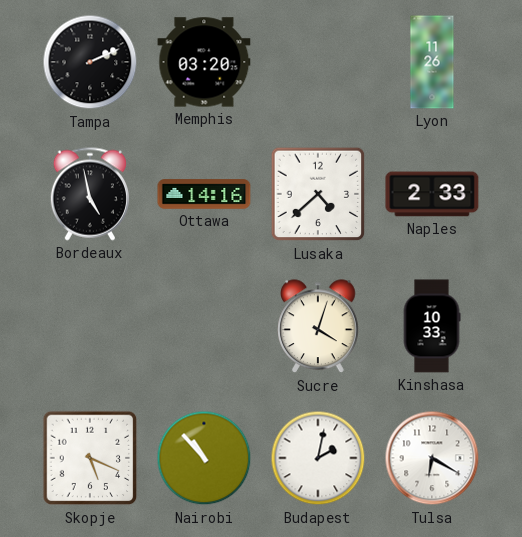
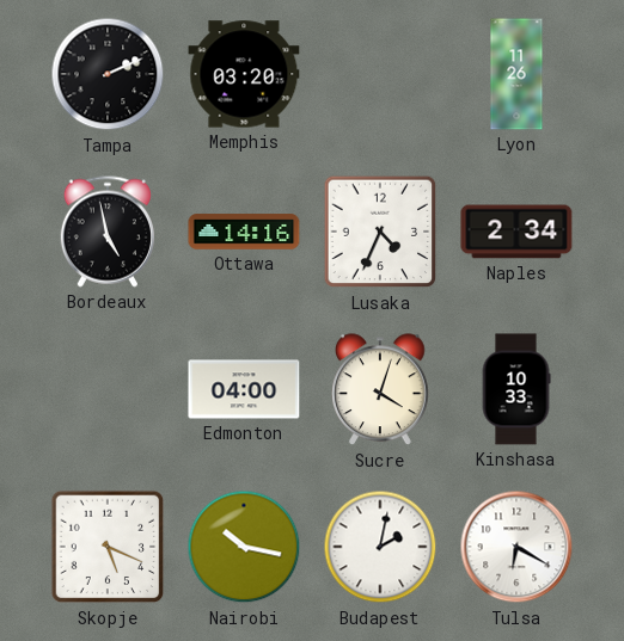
Lusaka: 4:38 -> 4:34
Naples: 2:33 -> 2:34
Edmonton: none -> 04:00
Nairobi: 10:53 -> 10:17
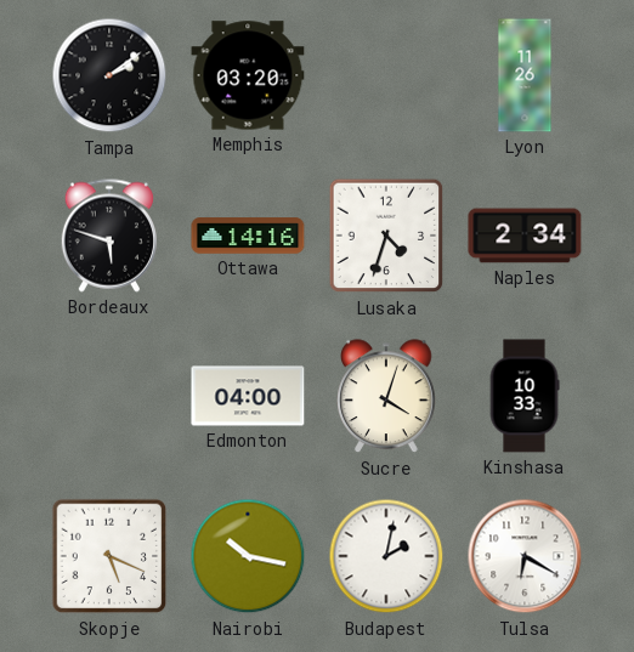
Tampa: 2:11 -> 2:09
Bordeaux: 4:58 -> 5:48
Lusaka: 4:34 -> 4:33
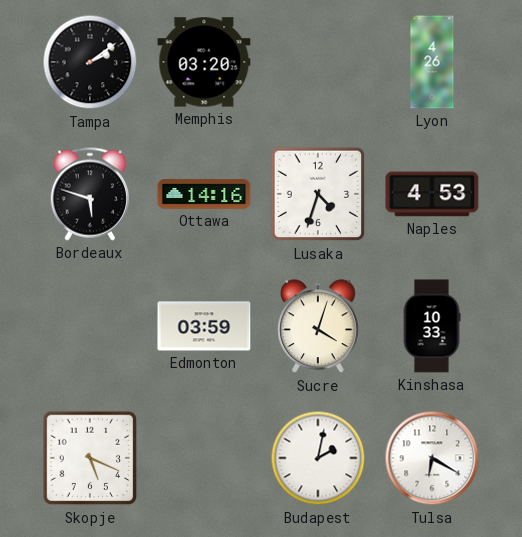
Lyon: 11:26 -> 4:26
Naples: 2:34 -> 4:53
Edmonton: 04:00 -> 03:59
Nairobi: 10:17 -> none
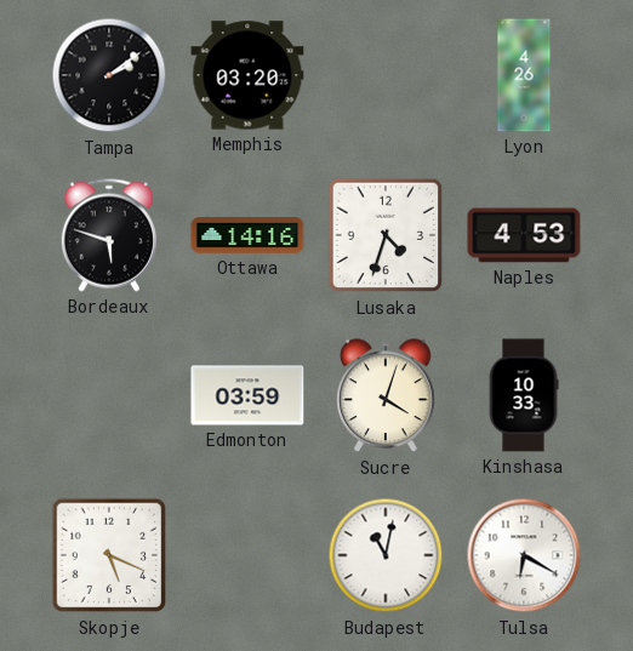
Budapest: 2:02 -> 11:02
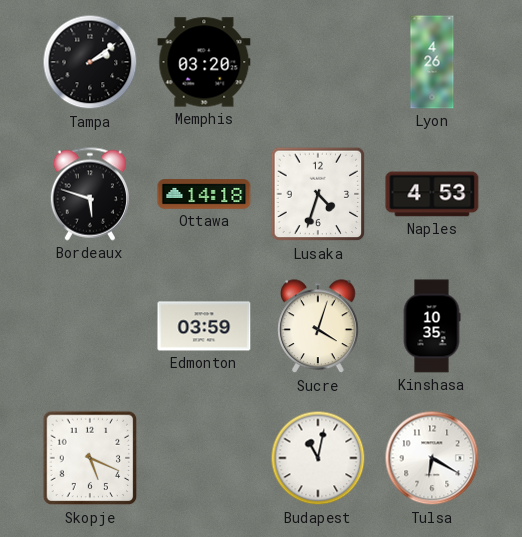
Ottawa: 14:16 -> 14:18
Kinshasa: 10:33 -> 10:35
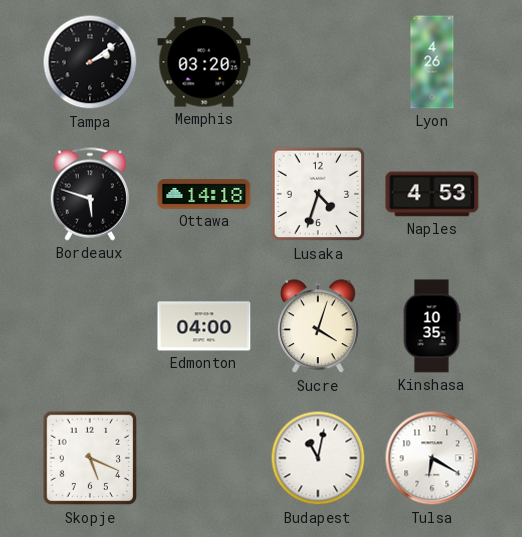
Edmonton: 03:59 -> 04:00
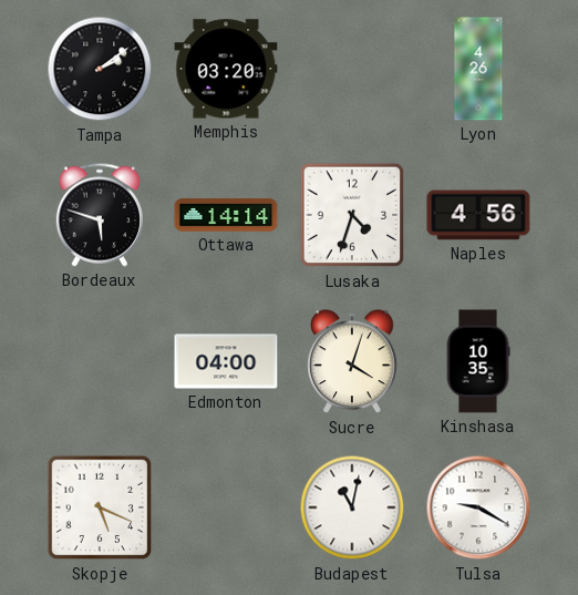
Ottawa: 14:18 -> 14:14
Naples: 4:53 -> 4:56
Tulsa: 6:20 -> 9:20
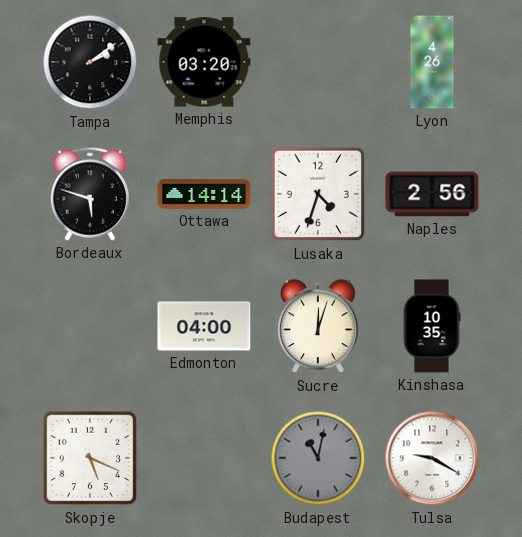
Naples: 4:56 -> 2:56
Sucre: 4:03 -> 12:03
Budapest dial: white -> grey
